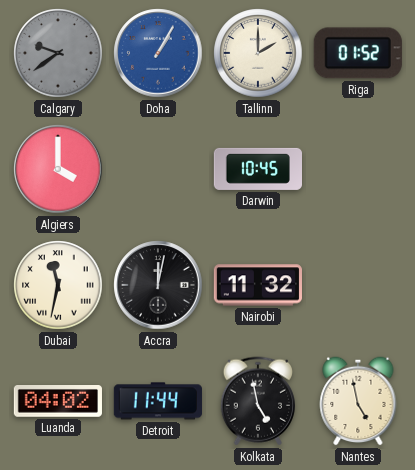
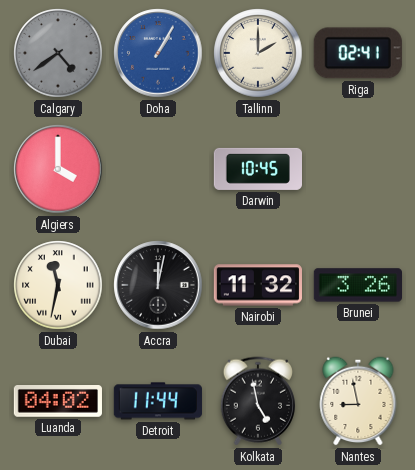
Calgary: 9:39 -> 4:39
Riga: 01:52 -> 02:41
Brunei: none -> 3:26
Nantes: 4:58 -> 8:58
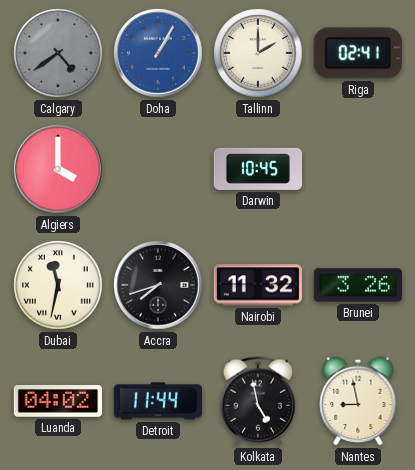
Accra: 12:02 -> 7:42
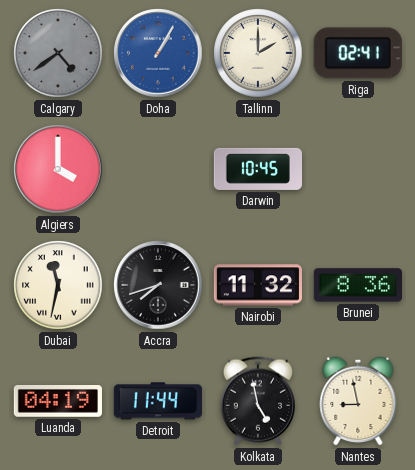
Brunei: 3:26 -> 8:36
Luanda: 04:02 -> 04:19
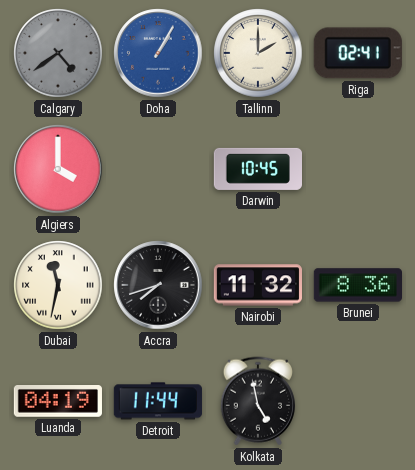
Nantes: 8:58 -> none
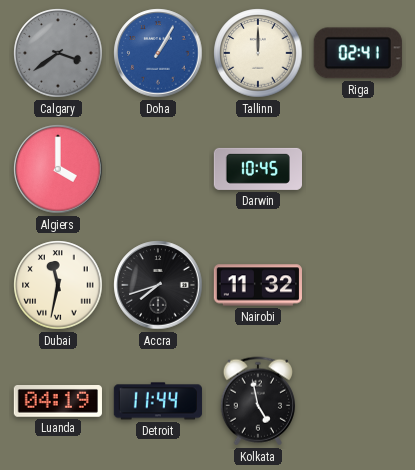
Calgary: 4:39 -> 3:39
Tallinn: 2:00 -> 12:00
Brunei: 8:36 -> none
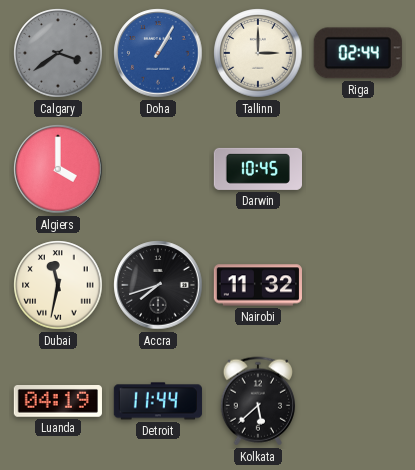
Tallinn: 12:00 -> 3:00
Riga: 02:41 -> 02:44
Kolkata: 4:58 -> 5:38
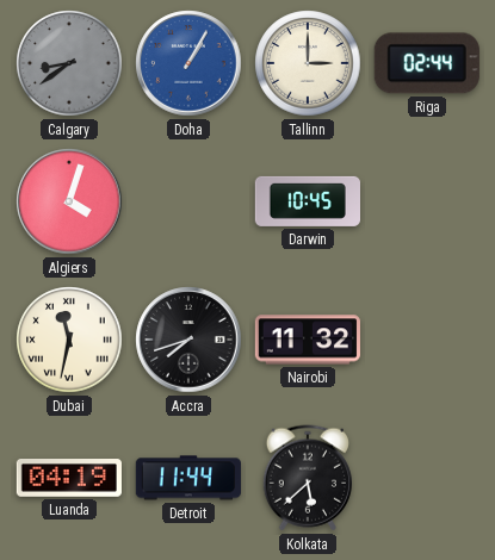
Calgary: 3:39 -> 8:39
Algiers: 4:00 -> 4:03
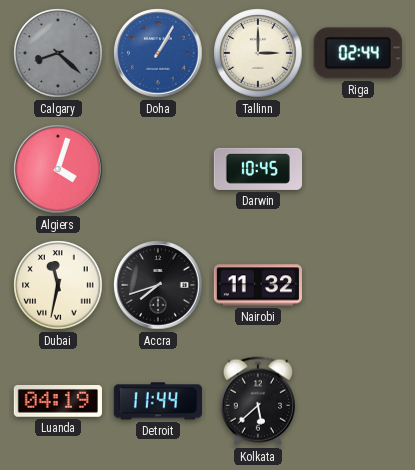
Calgary: 8:39 -> 8:22
